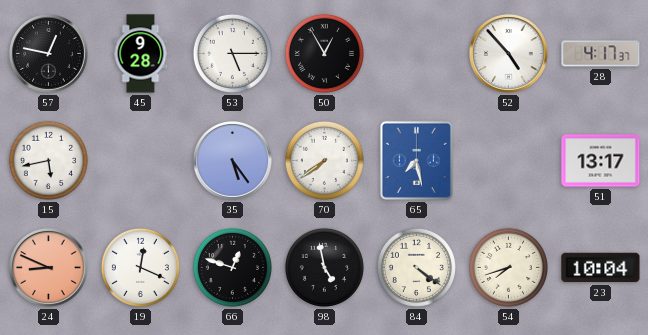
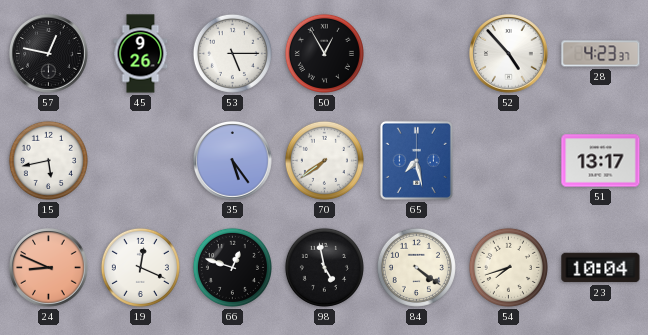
45: 9:28 -> 9:26
28: 4:17 -> 4:23
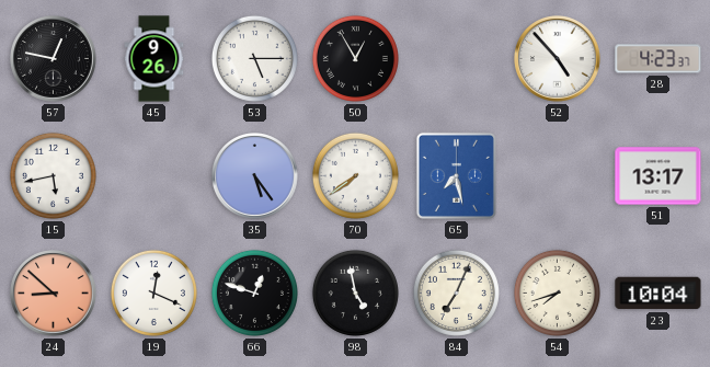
24: 8:49 -> 8:52
84: 4:21 -> 7:04
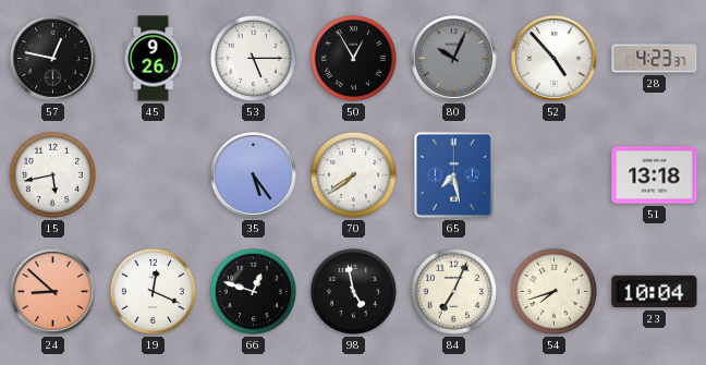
80: none -> 10:04
51: 13:17 -> 13:18
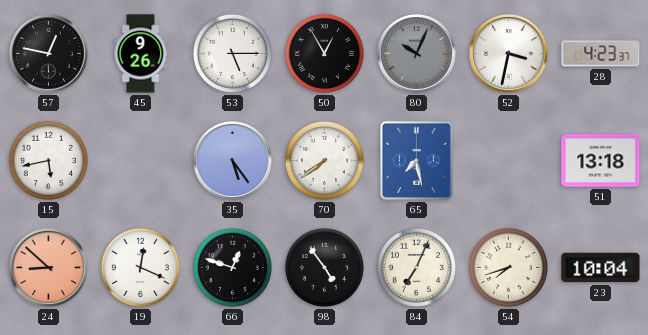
52: 4:53 -> 3:32
98: 4:58 -> 4:54
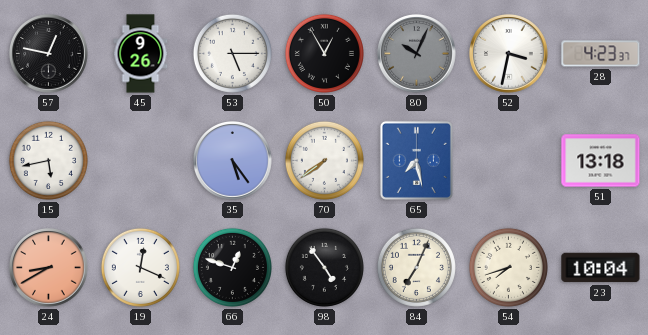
24: 8:52 -> 8:40
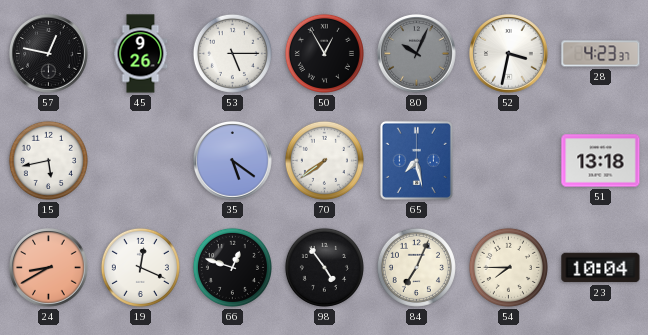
35: 5:24 -> 5:21
54: 7:42 -> 7:45
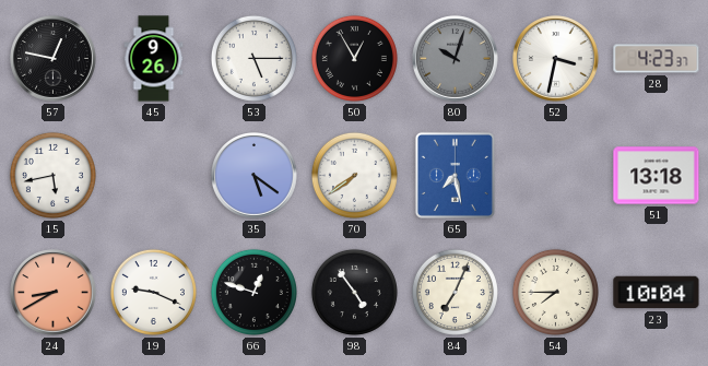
80: 10:04 -> 10:03
19: 12:19 -> 9:19
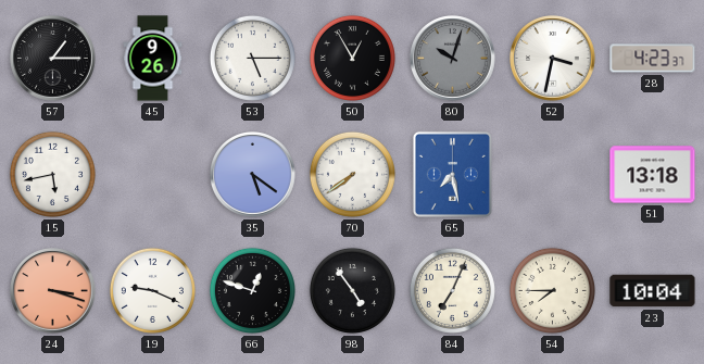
57: 12:47 -> 1:15
24: 8:40 -> 3:18
